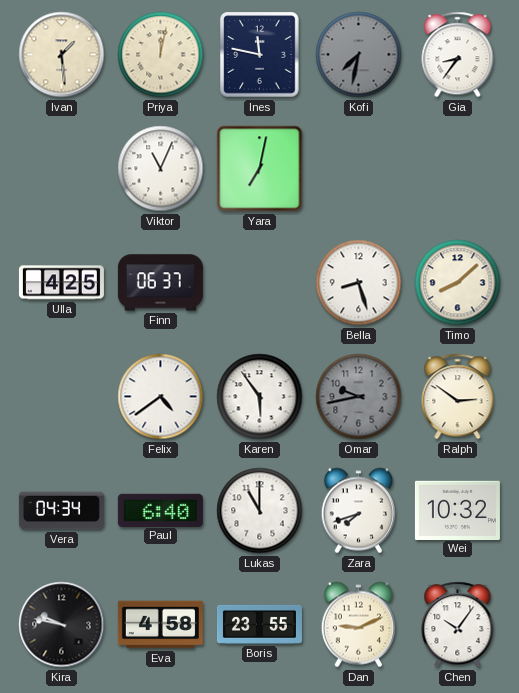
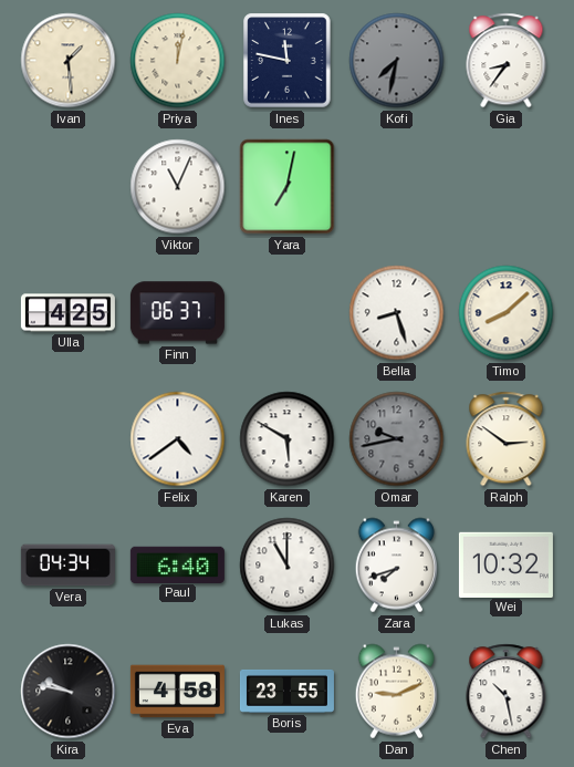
Karen: 5:54 -> 5:50
Chen: 10:06 -> 10:28
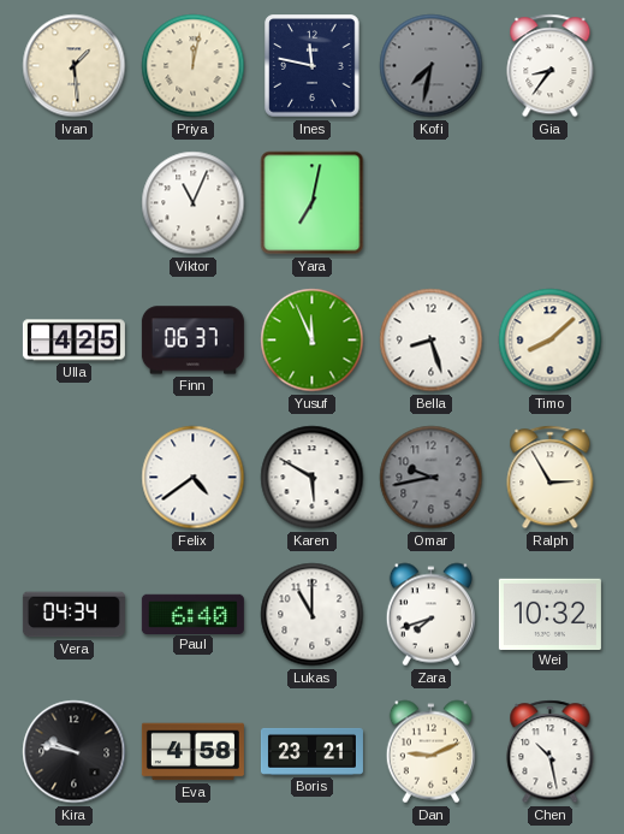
Yusuf: none -> 11:56
Ralph: 2:51 -> 2:55
Boris: 23:55 -> 23:21
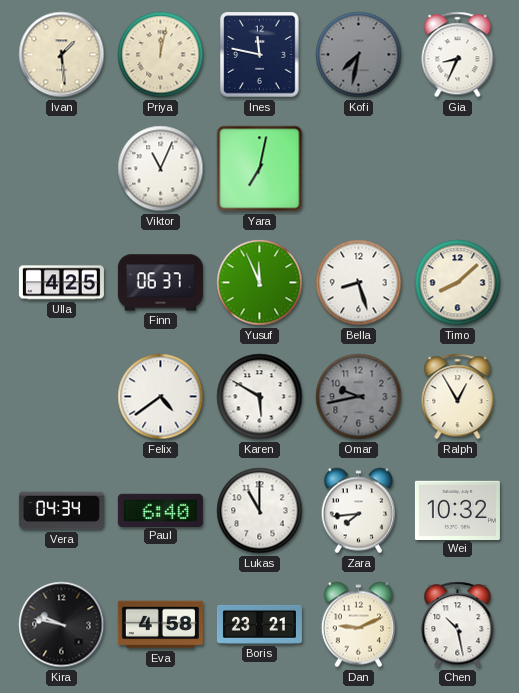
Gia: 8:36 -> 8:34
Ralph: 2:55 -> 12:55
Zara: 7:42 -> 7:44
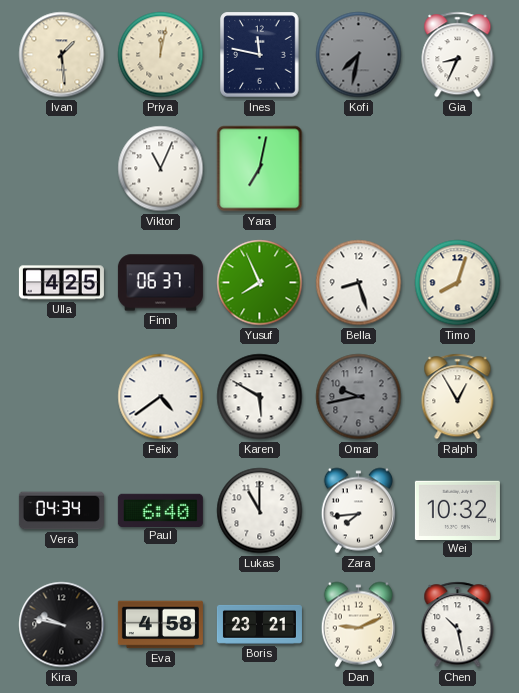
Yusuf: 11:56 -> 7:56
Timo: 8:08 -> 8:03
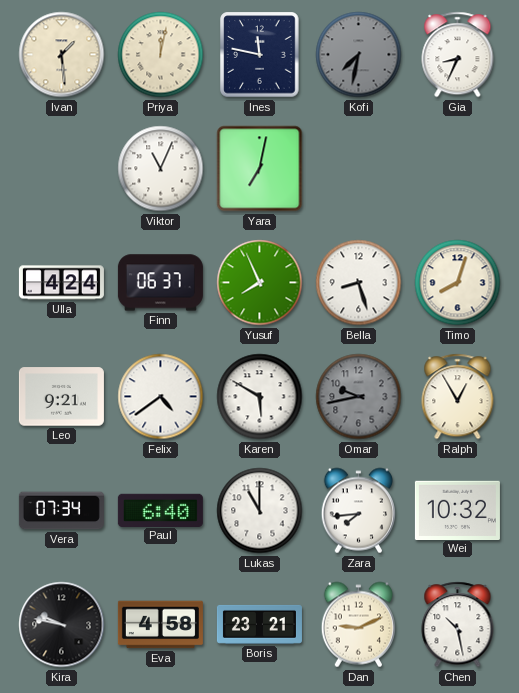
Ulla: 4:25 -> 4:24
Leo: none -> 9:21
Vera: 04:34 -> 07:34
